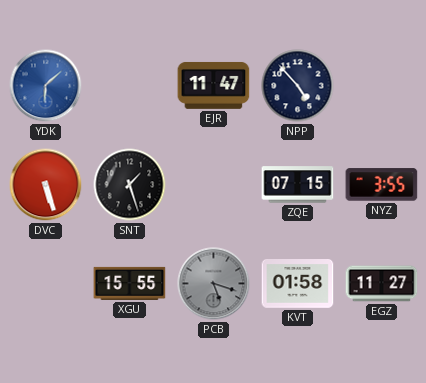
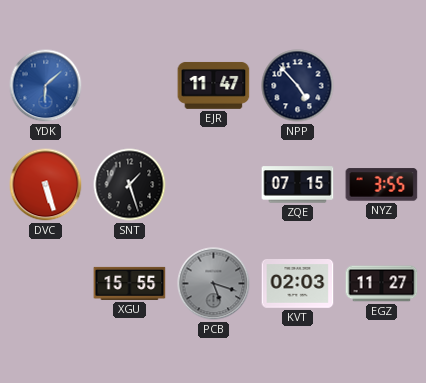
KVT: 01:58 -> 02:03
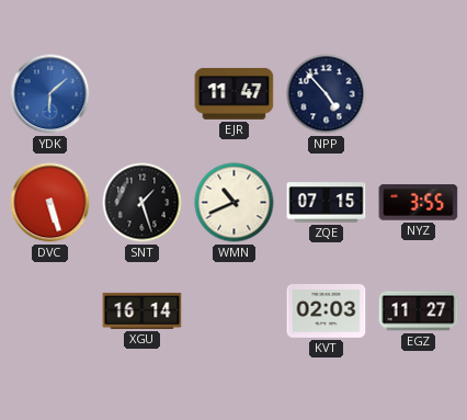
WMN: none -> 10:41
XGU: 15:55 -> 16:14
PCB: 5:18 -> none
